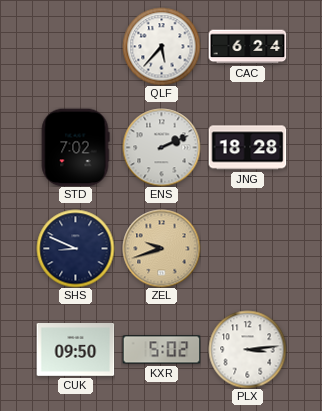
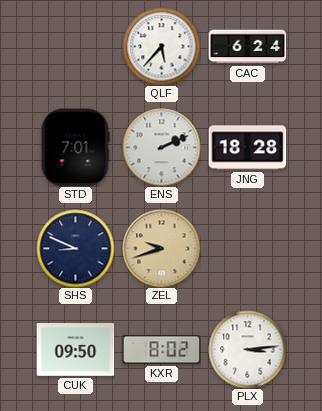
STD: 7:02 -> 7:01
KXR: 5:02 -> 8:02
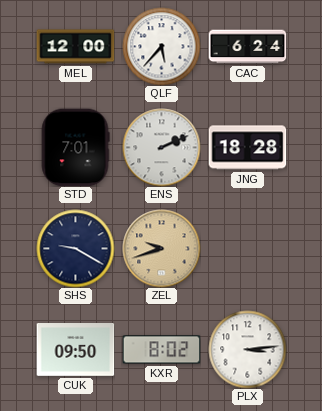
MEL: none -> 12:00
SHS: 8:49 -> 9:20
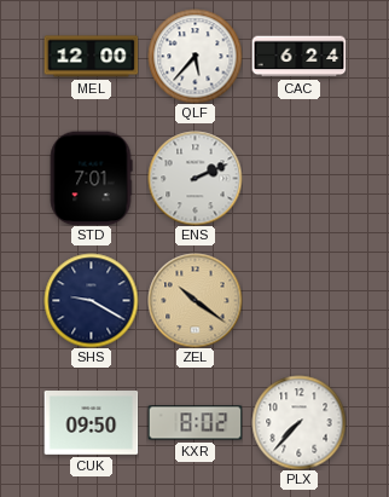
JNG: 18:28 -> none
ZEL: 9:42 -> 10:21
PLX: 3:14 -> 7:37
